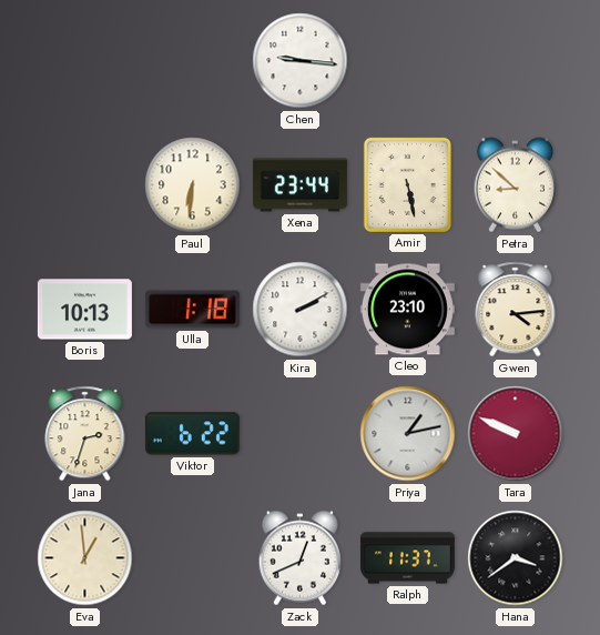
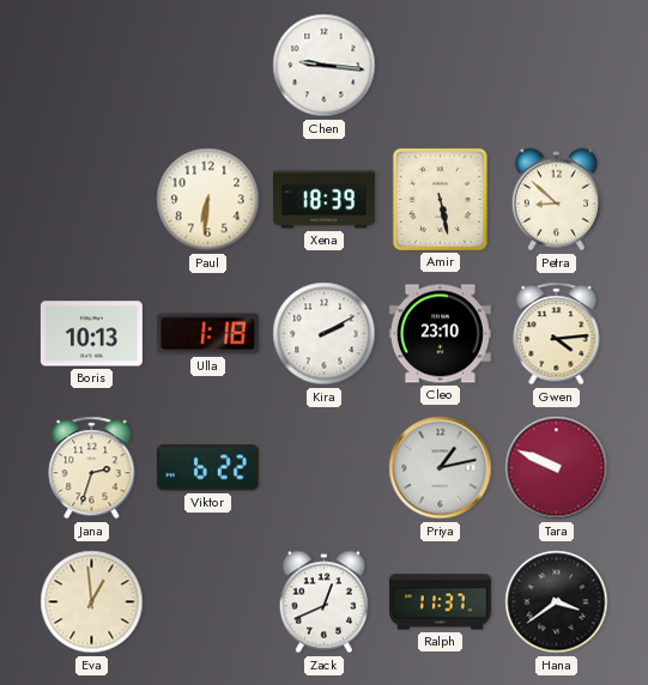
Xena: 23:44 -> 18:39
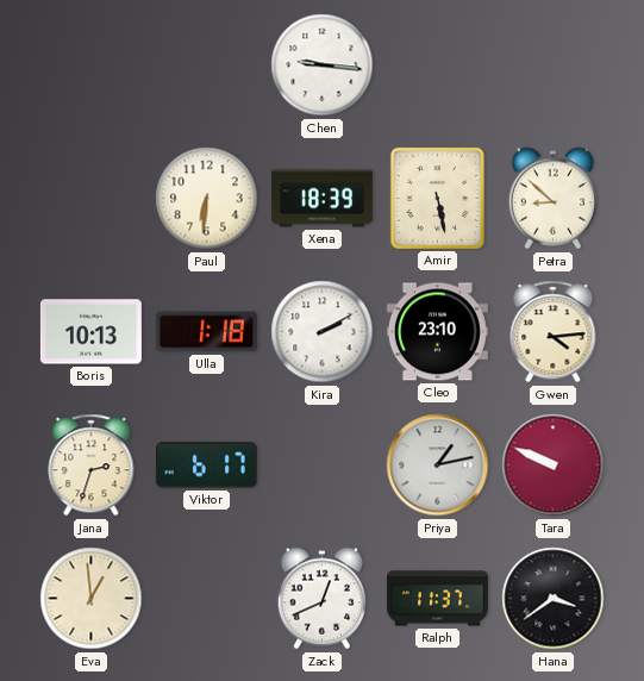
Viktor: 6:22 -> 6:17
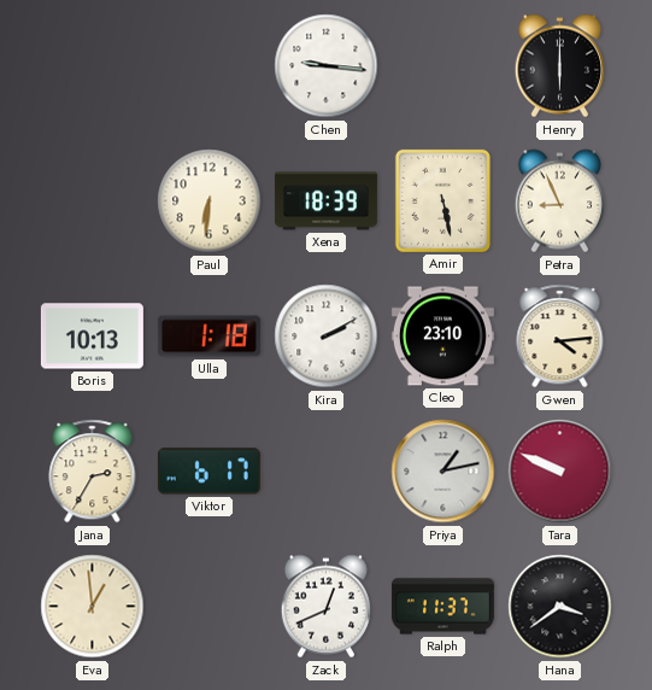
Henry: none -> 6:00
Petra: 8:52 -> 8:56
Jana: 2:33 -> 2:35
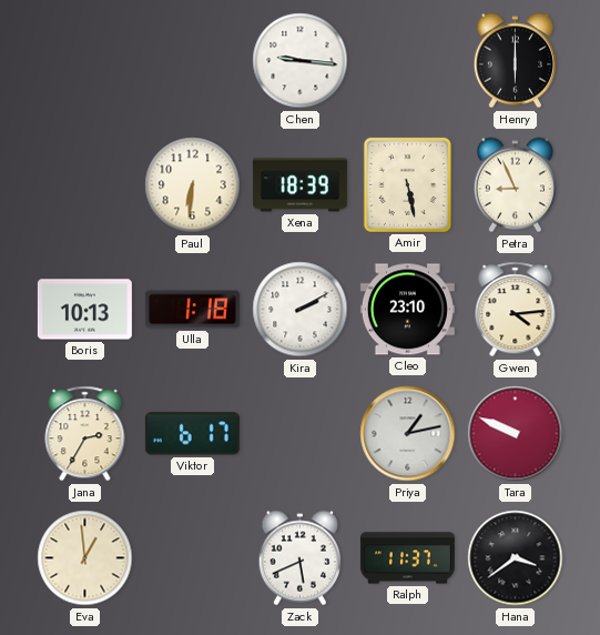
Zack: 12:41 -> 5:41
